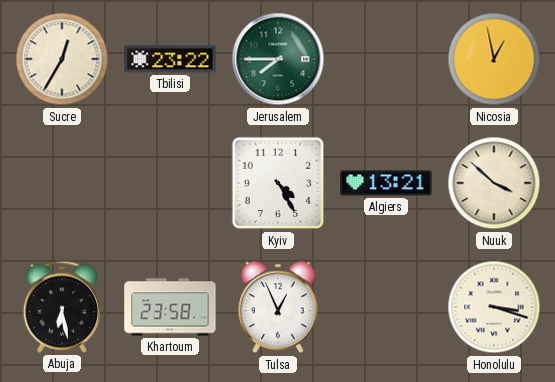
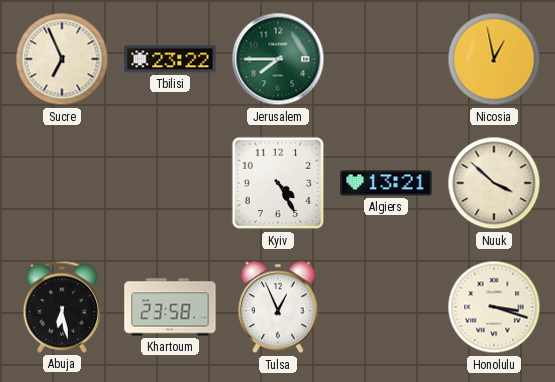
Sucre: 12:35 -> 6:56
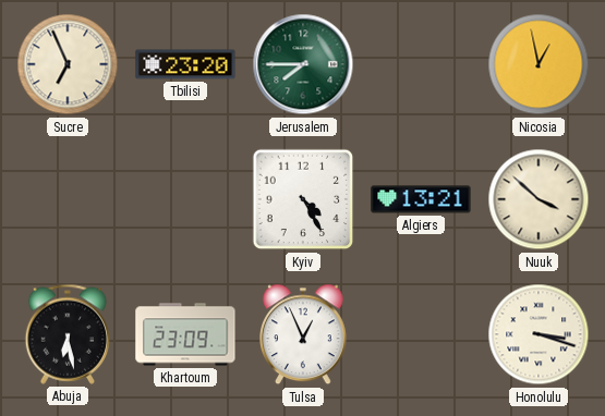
Tbilisi: 23:22 -> 23:20
Khartoum: 23:58 -> 23:09
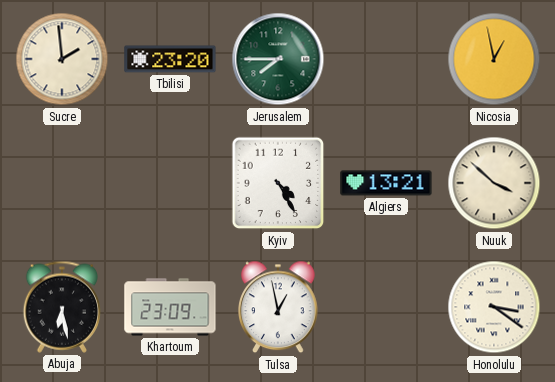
Sucre: 6:56 -> 1:59
Tulsa: 12:56 -> 12:58
Honolulu: 3:18 -> 3:21
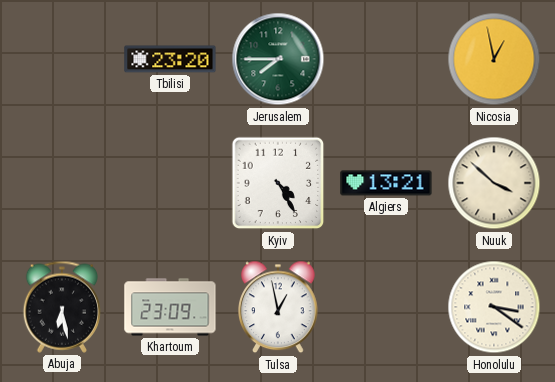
Sucre: 1:59 -> none
